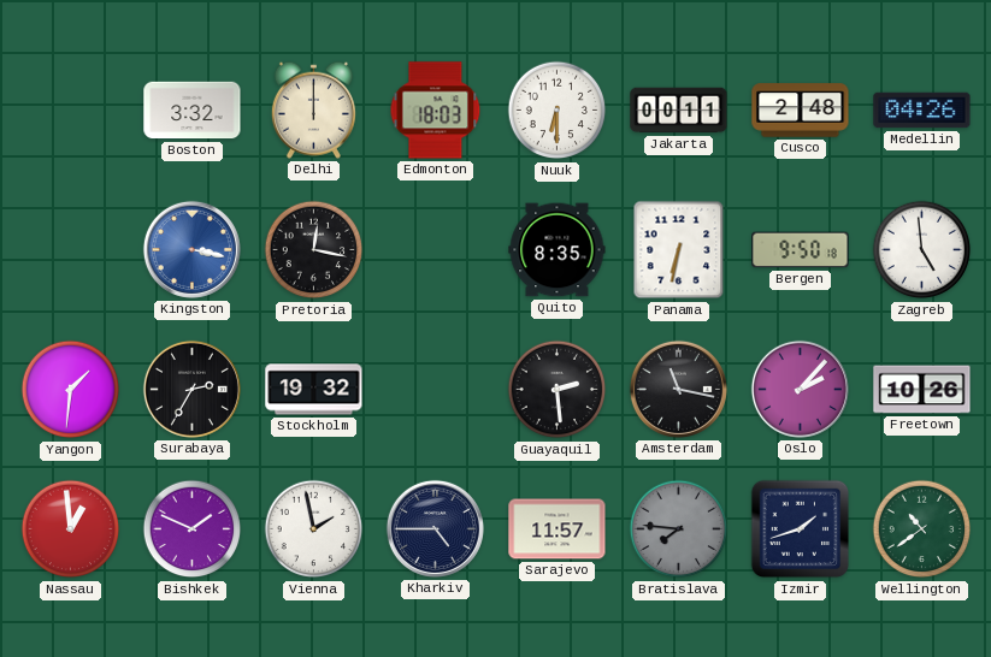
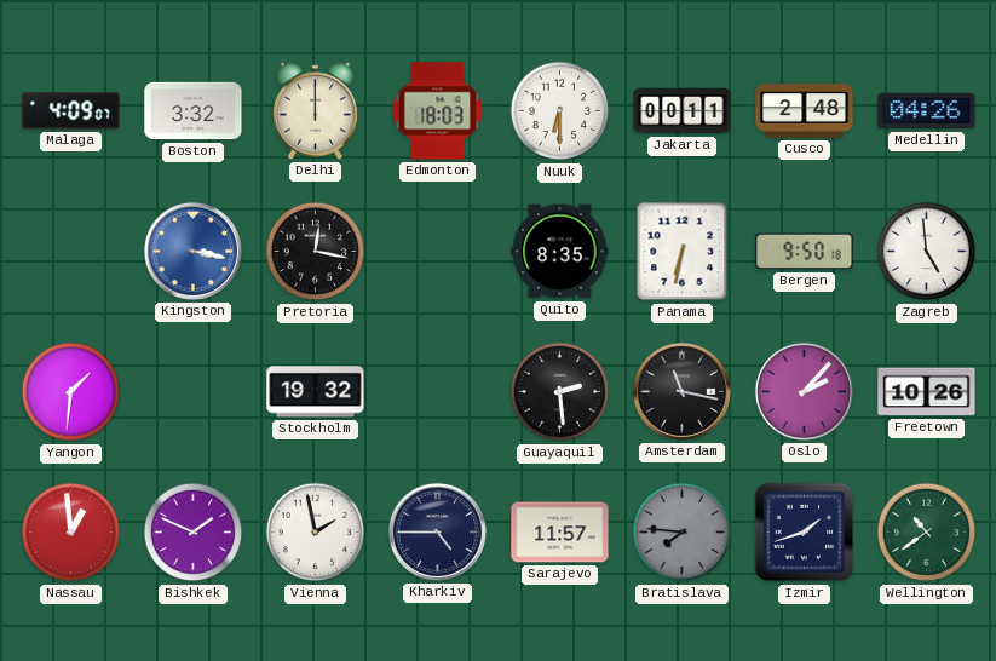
Malaga: none -> 4:09
Surabaya: 2:35 -> none
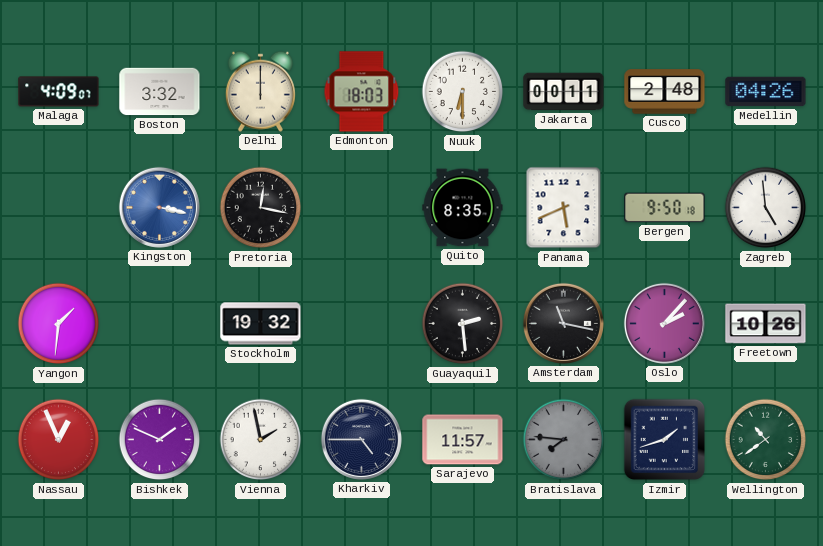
Panama: 6:32 -> 5:41
Nassau: 12:59 -> 12:56
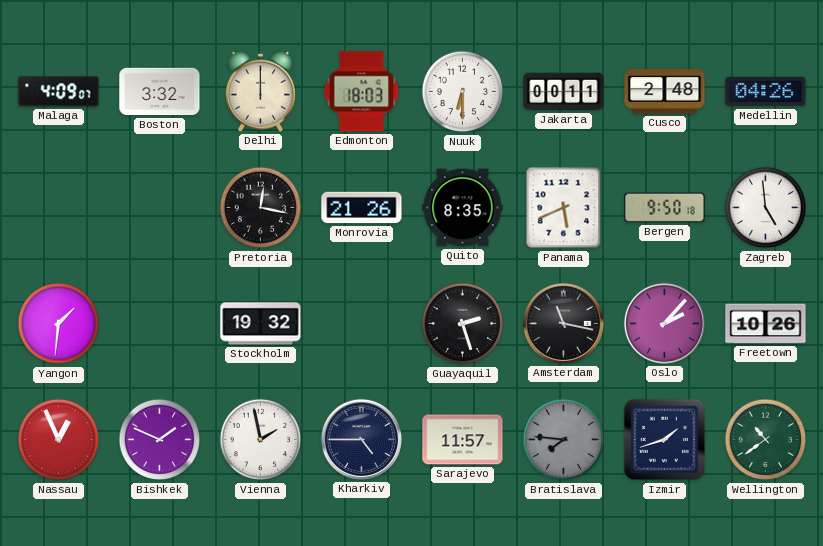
Kingston: 3:17 -> none
Monrovia: none -> 21:26
Guayaquil: 2:29 -> 2:27
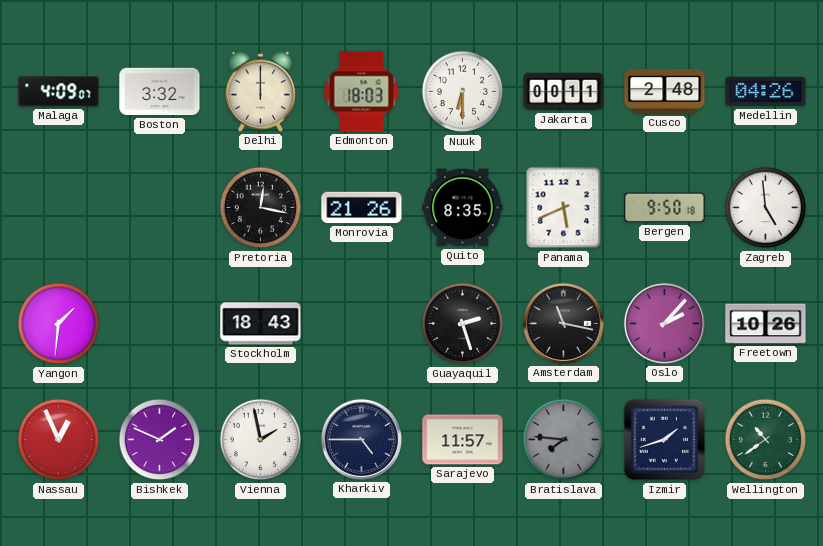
Stockholm: 19:32 -> 18:43
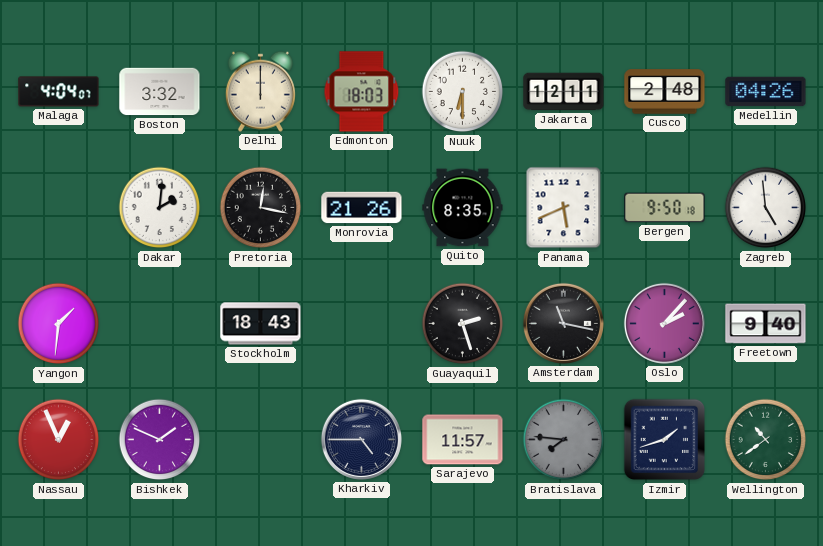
Malaga: 4:09 -> 4:04
Jakarta: 00:11 -> 12:11
Dakar: none -> 2:01
Freetown: 10:26 -> 9:40
Vienna: 1:58 -> none
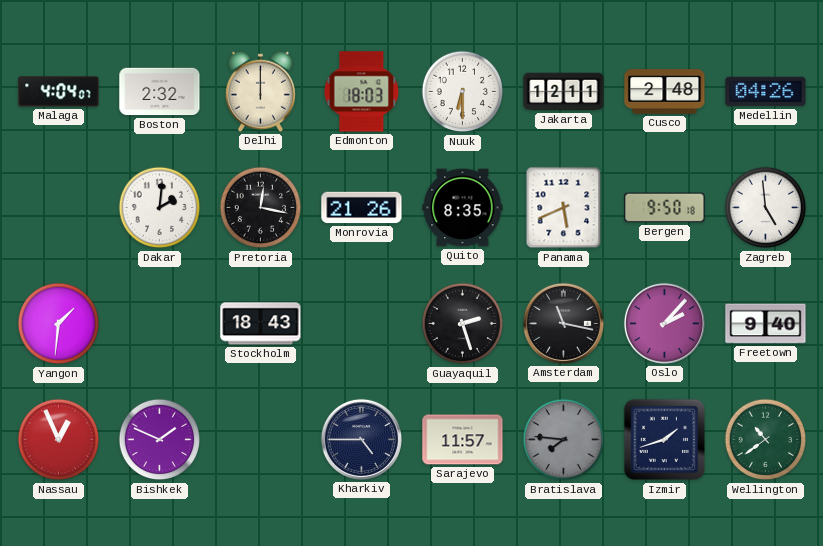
Boston: 3:32 -> 2:32
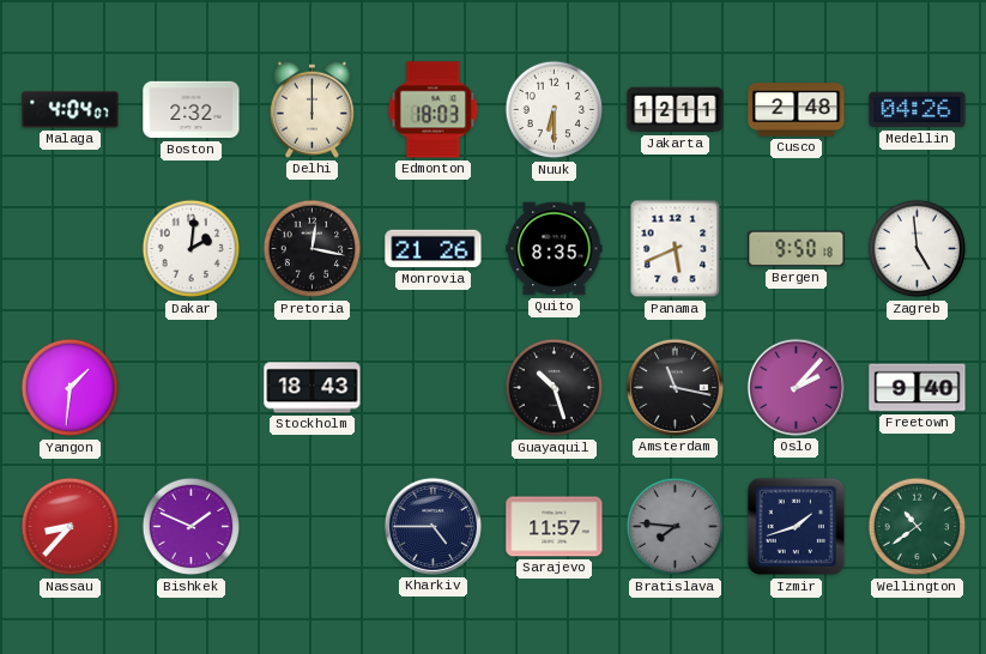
Guayaquil: 2:27 -> 10:27
Nassau: 12:56 -> 8:37
